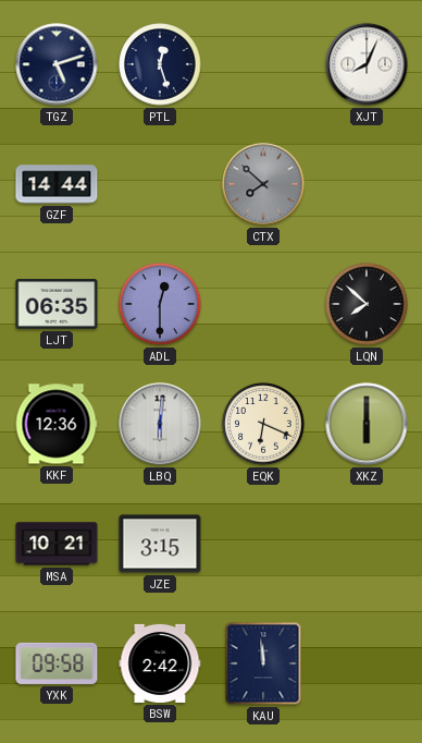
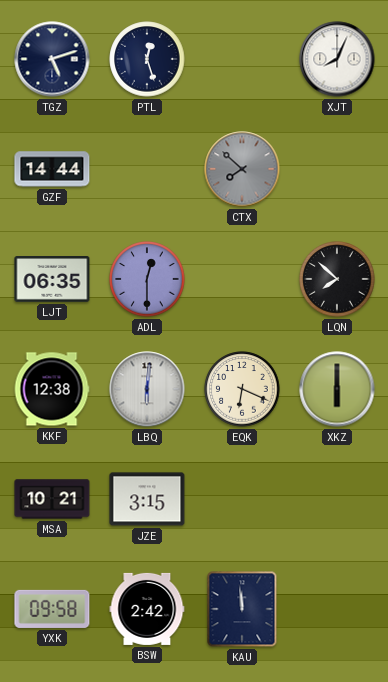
KKF: 12:36 -> 12:38
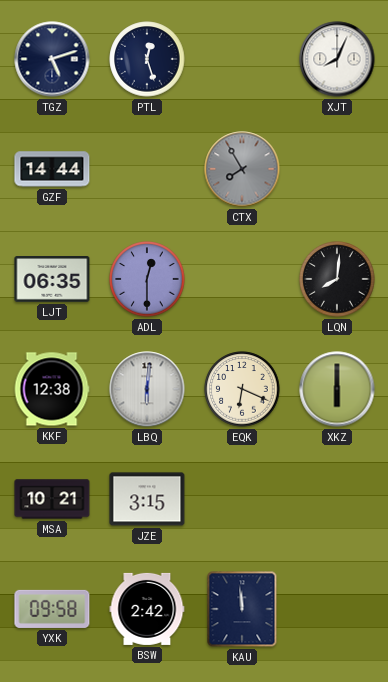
CTX: 7:52 -> 7:55
LQN: 7:52 -> 8:01
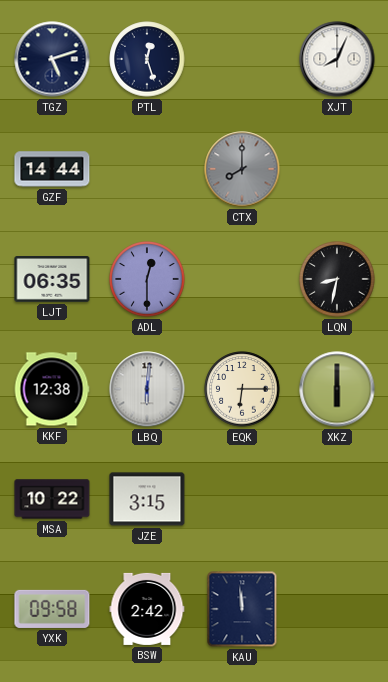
CTX: 7:55 -> 8:00
LQN: 8:01 -> 8:32
EQK: 6:19 -> 6:15
MSA: 10:21 -> 10:22
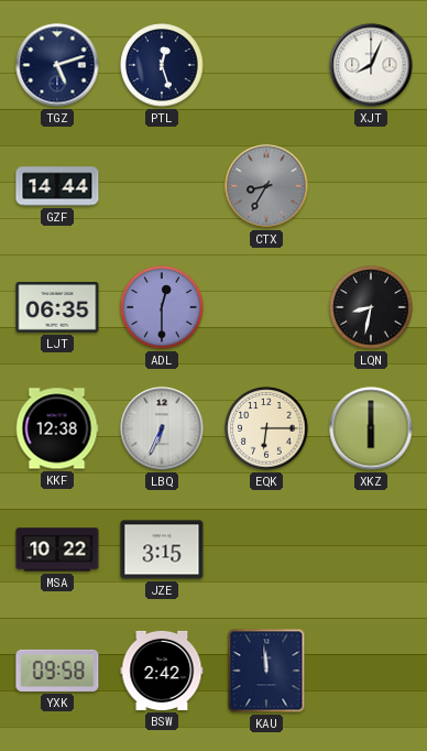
CTX: 8:00 -> 8:35
LBQ: 6:01 -> 6:34
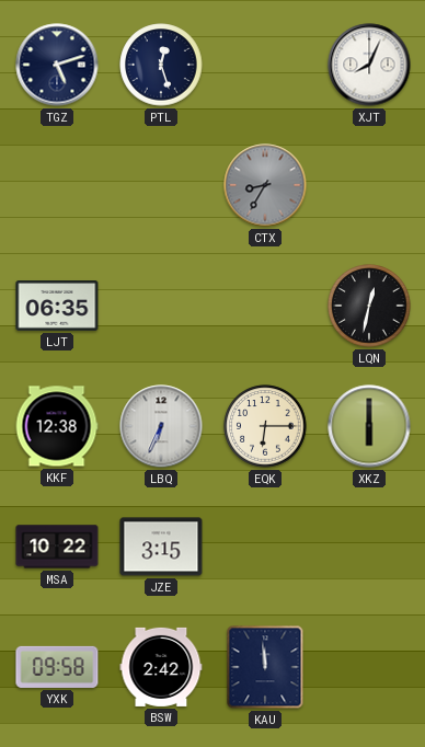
GZF: 14:44 -> none
ADL: 12:30 -> none
LQN: 8:32 -> 12:32
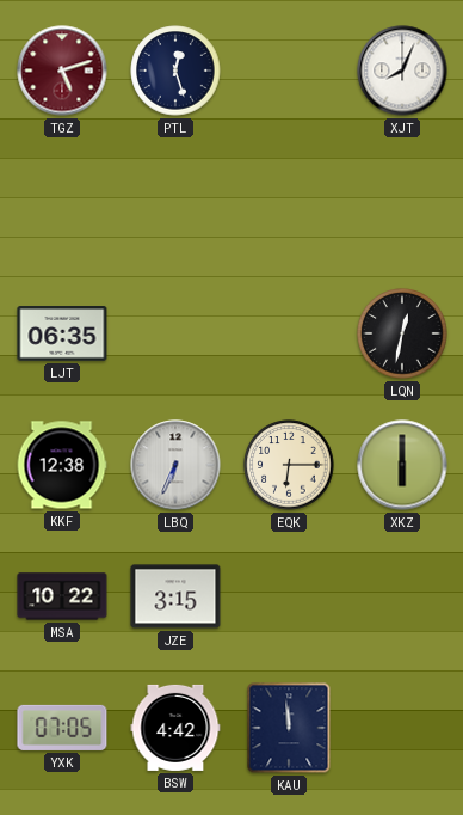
TGZ dial: navy -> burgundy
CTX: 8:35 -> none
YXK: 09:58 -> 07:05
BSW: 2:42 -> 4:42
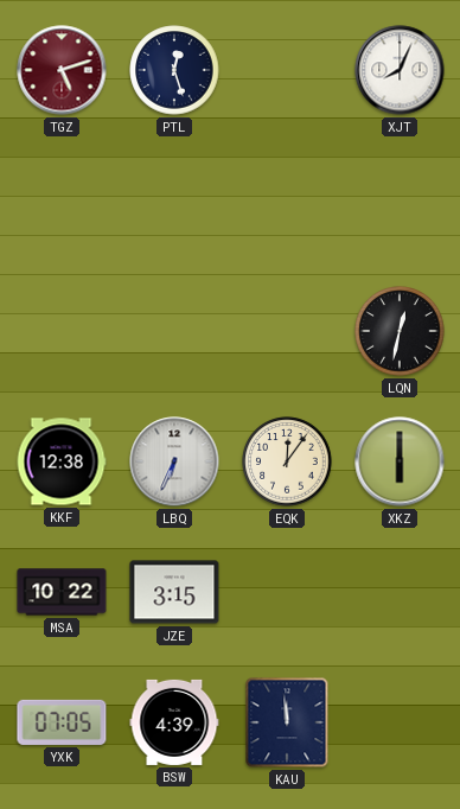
LJT: 06:35 -> none
EQK: 6:15 -> 12:06
BSW: 4:42 -> 4:39
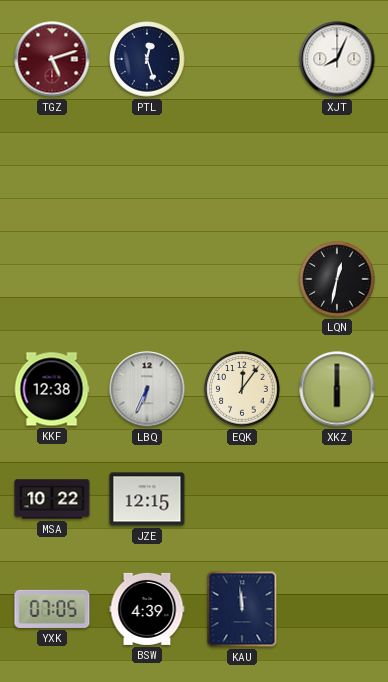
JZE: 3:15 -> 12:15
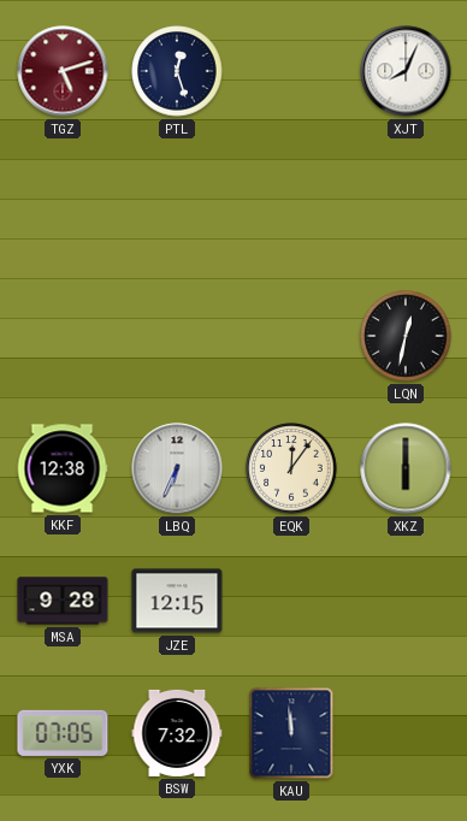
MSA: 10:22 -> 9:28
BSW: 4:39 -> 7:32
